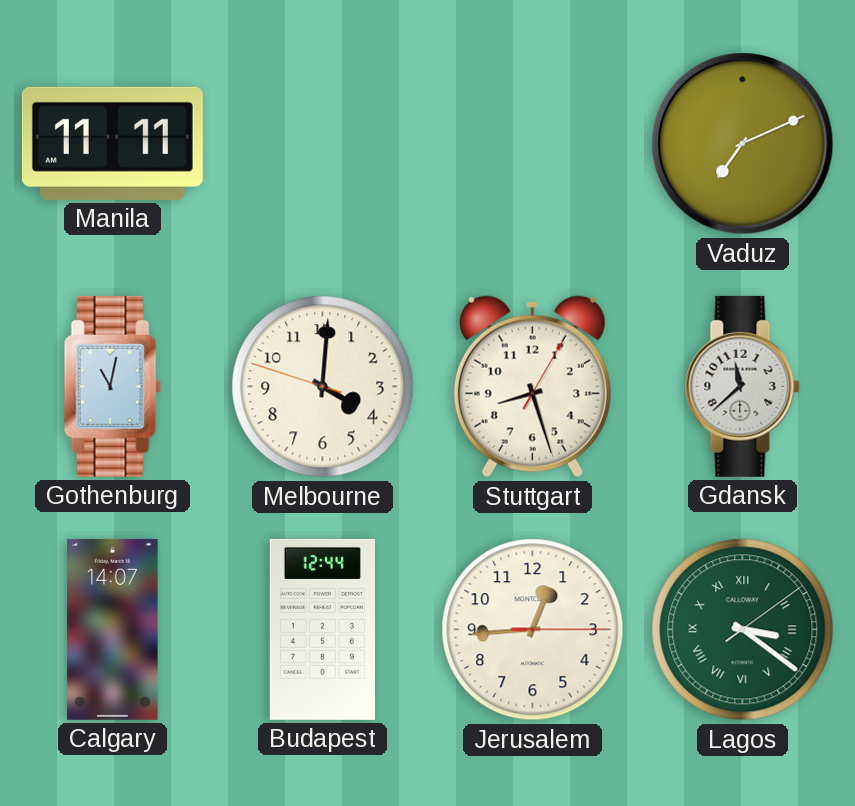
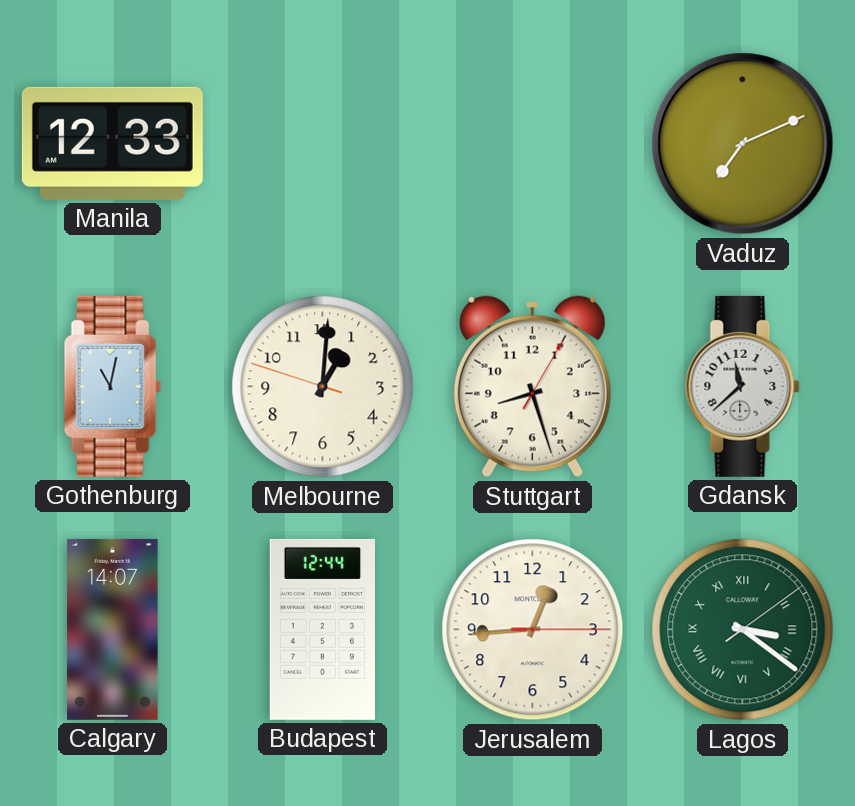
Manila: 11:11 -> 12:33
Melbourne: 4:00 -> 1:00
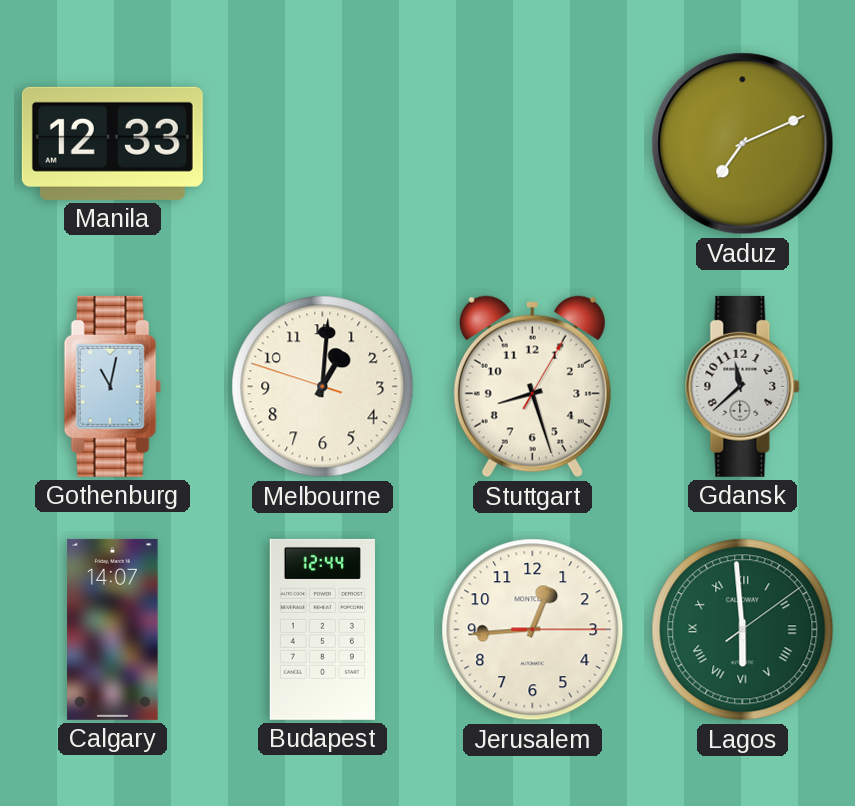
Lagos: 3:21 -> 5:59
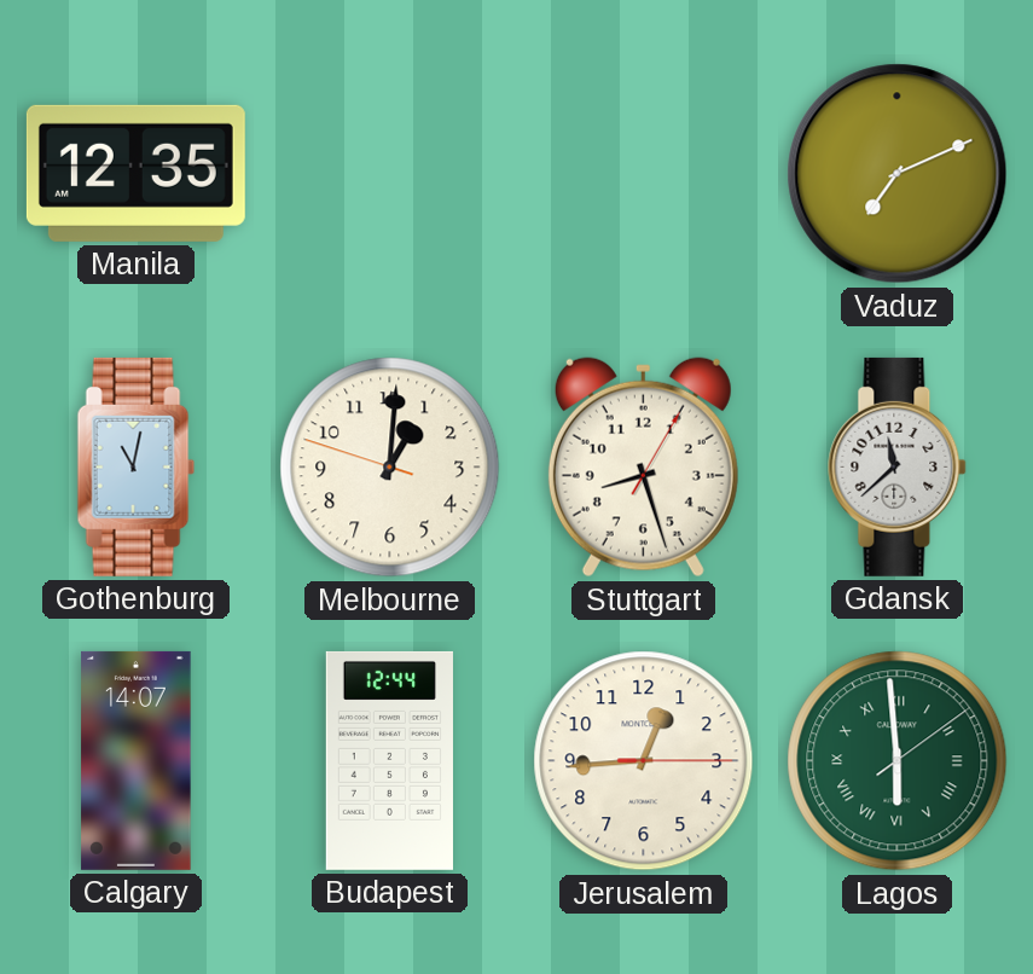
Manila: 12:33 -> 12:35
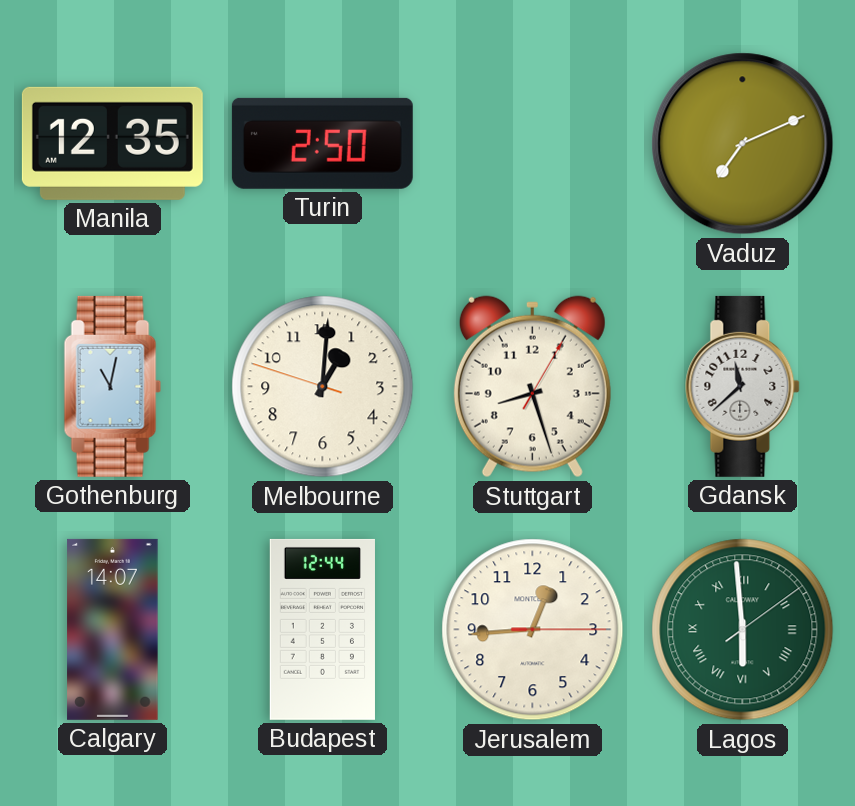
Turin: none -> 2:50
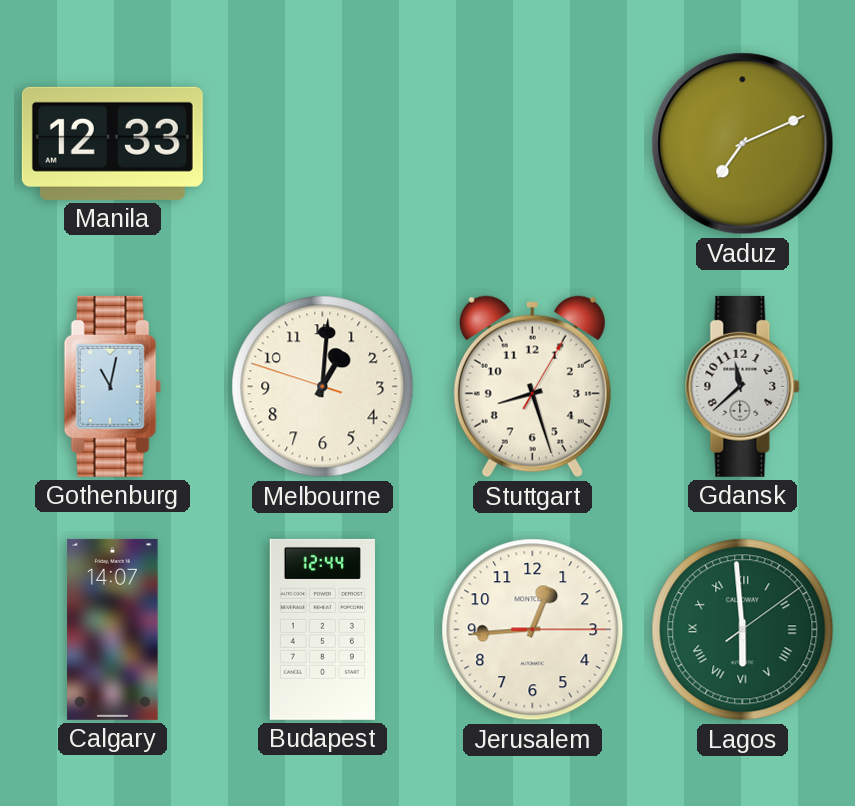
Manila: 12:35 -> 12:33
Turin: 2:50 -> none
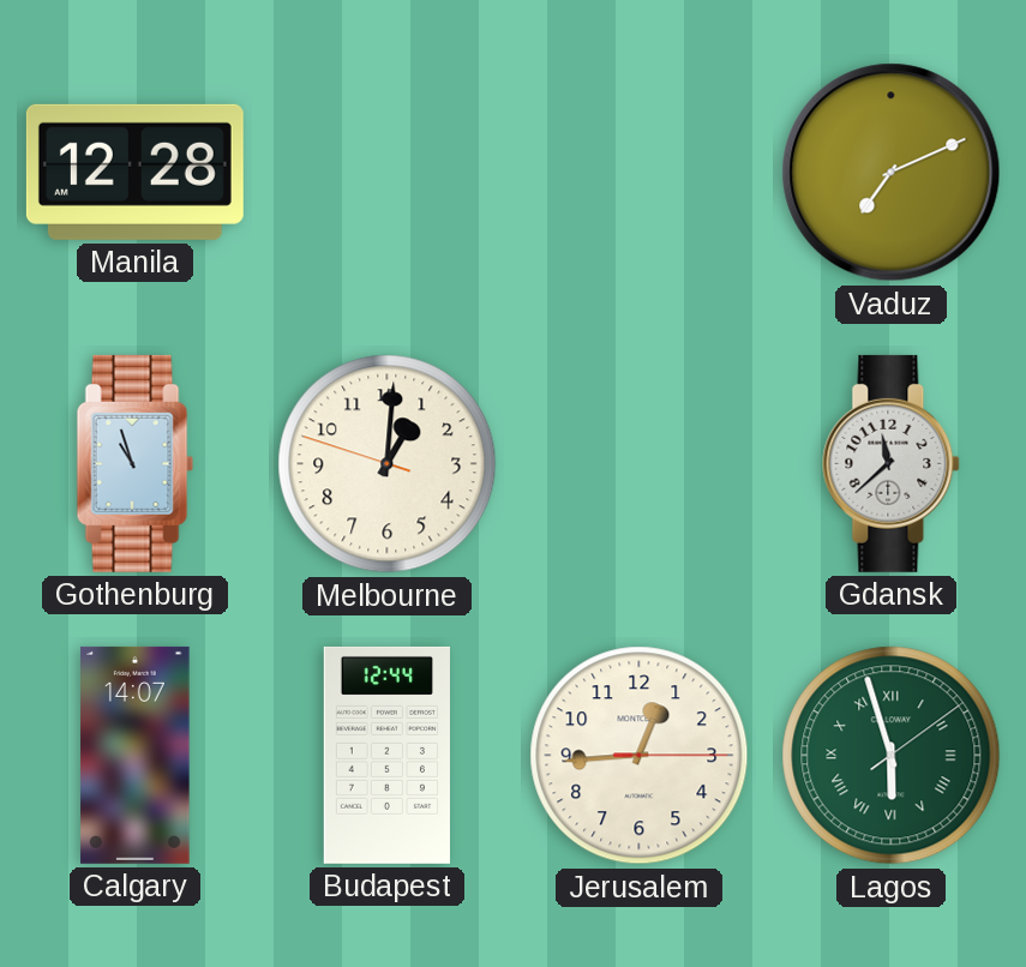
Manila: 12:33 -> 12:28
Gothenburg: 11:02 -> 10:57
Stuttgart: 8:27 -> none
Lagos: 5:59 -> 5:57
